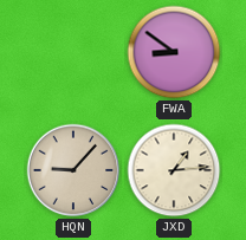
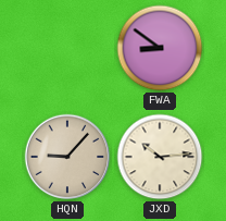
JXD: 1:14 -> 10:14
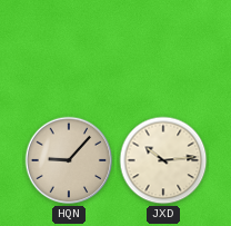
FWA: 8:51 -> none
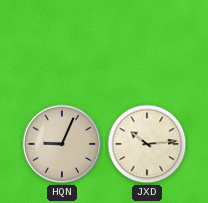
HQN: 9:07 -> 9:04
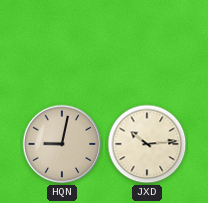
HQN: 9:04 -> 9:02
